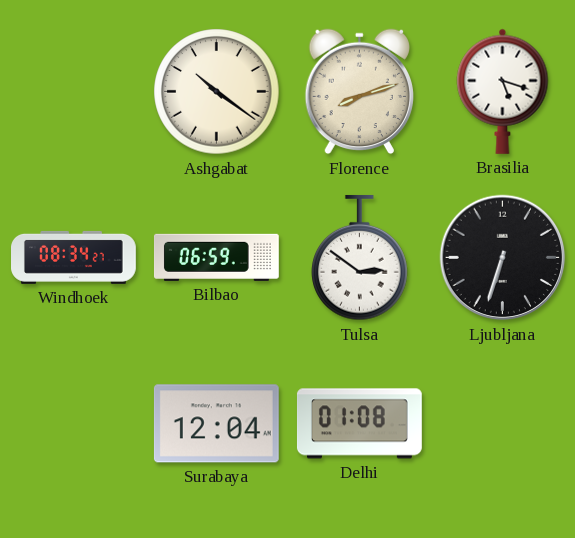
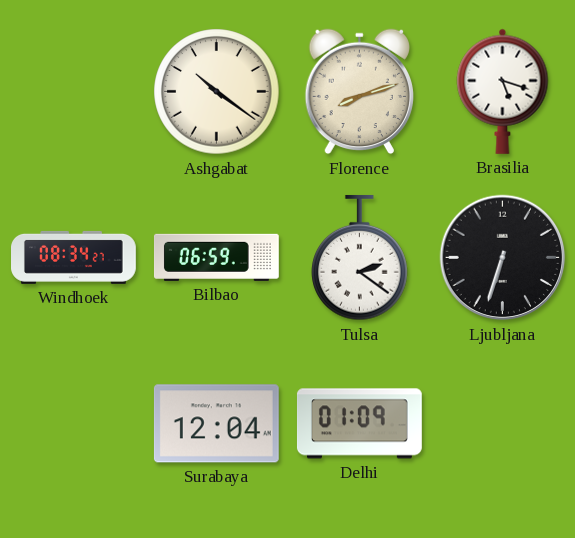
Tulsa: 2:51 -> 2:21
Delhi: 01:08 -> 01:09
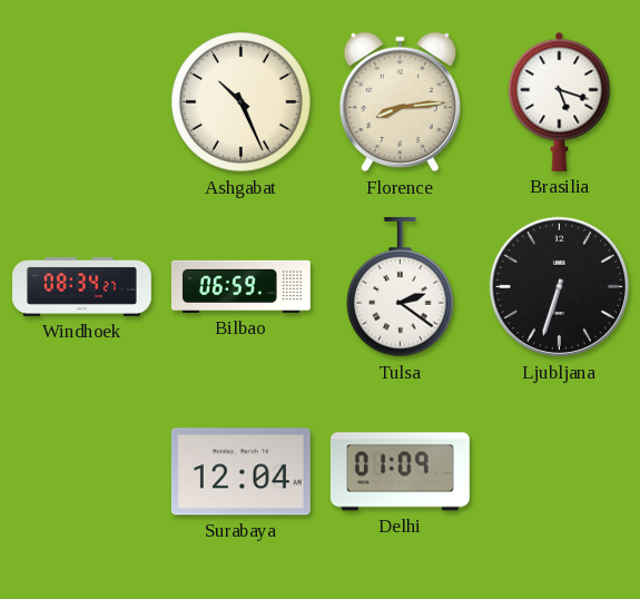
Ashgabat: 10:21 -> 10:26
Florence: 8:12 -> 8:14
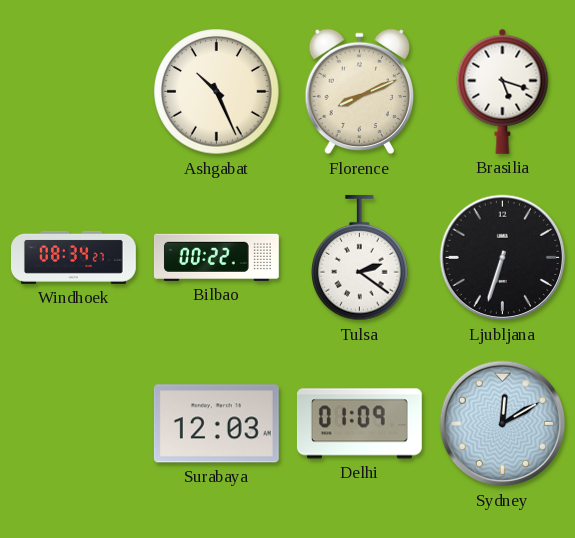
Florence: 8:14 -> 8:11
Bilbao: 06:59 -> 00:22
Surabaya: 12:04 -> 12:03
Sydney: none -> 12:10
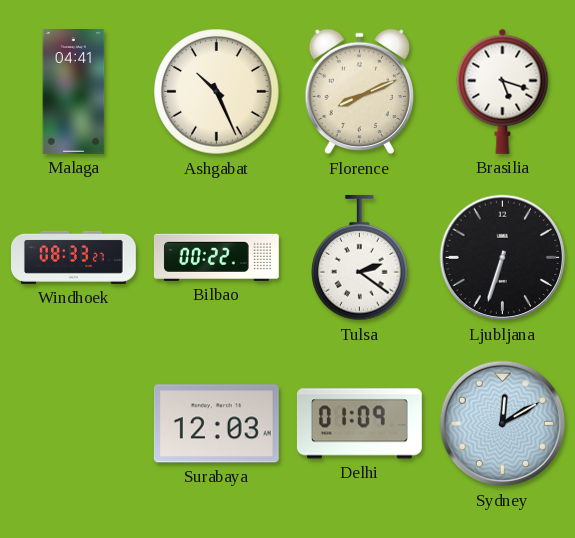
Malaga: none -> 04:41
Windhoek: 08:34 -> 08:33
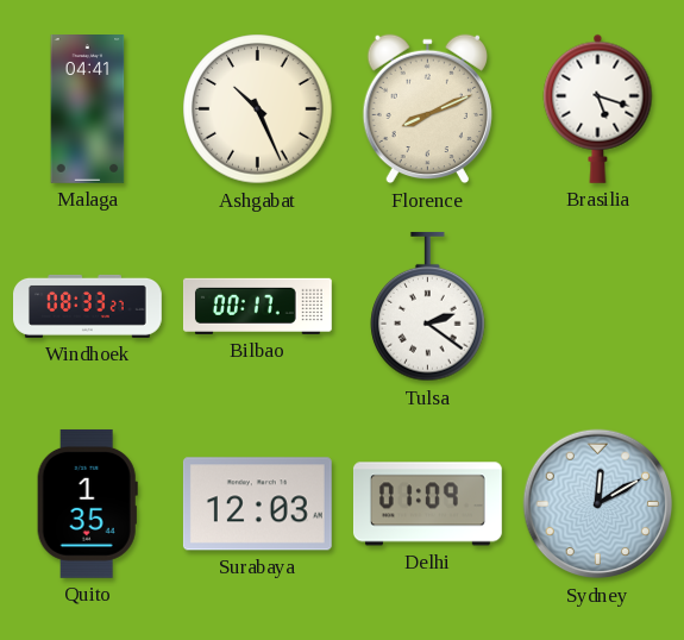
Bilbao: 00:22 -> 00:17
Ljubljana: 6:33 -> none
Quito: none -> 1:35
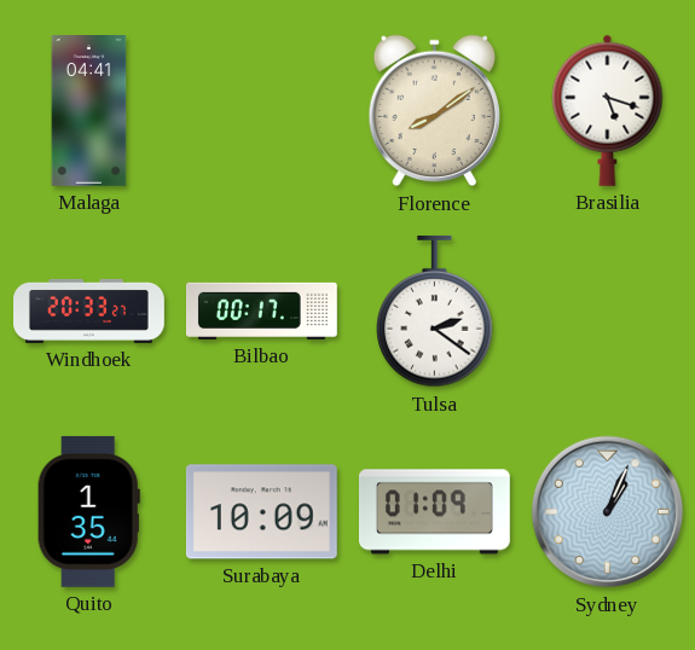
Ashgabat: 10:26 -> none
Florence: 8:11 -> 8:09
Windhoek: 08:33 -> 20:33
Surabaya: 12:03 -> 10:09
Sydney: 12:10 -> 1:04
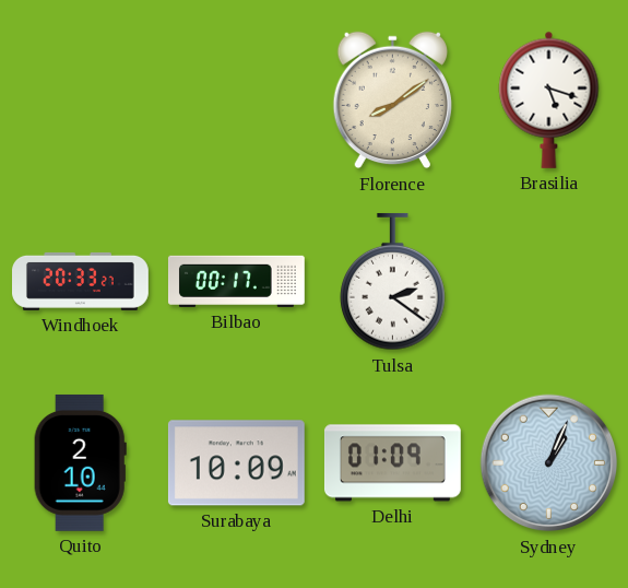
Malaga: 04:41 -> none
Quito: 1:35 -> 2:10
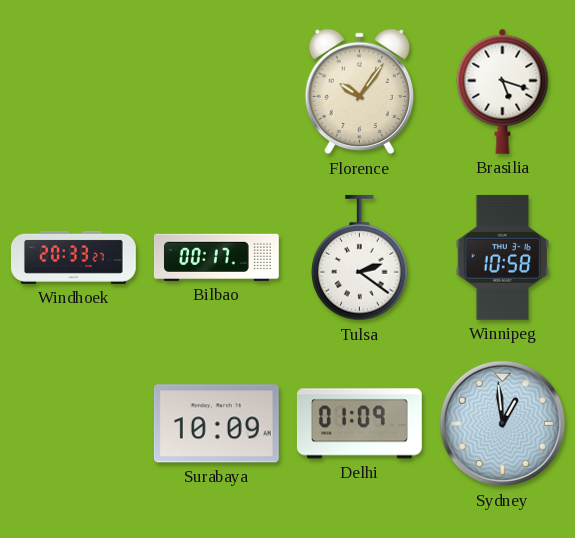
Florence: 8:09 -> 10:06
Winnipeg: none -> 10:58
Quito: 2:10 -> none
Sydney: 1:04 -> 12:59
